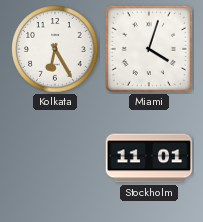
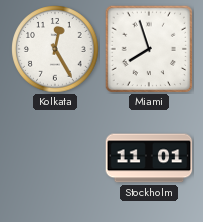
Kolkata: 6:25 -> 12:25
Miami: 4:03 -> 7:57
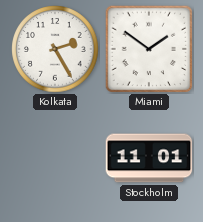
Kolkata: 12:25 -> 2:25
Miami: 7:57 -> 1:51
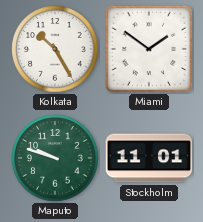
Kolkata: 2:25 -> 10:25
Maputo: none -> 9:48
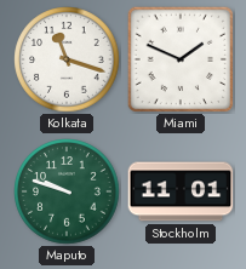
Kolkata: 10:25 -> 11:18
Miami: 1:51 -> 1:49
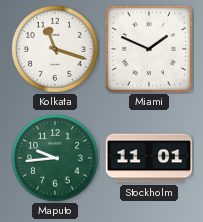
Maputo: 9:48 -> 9:44
